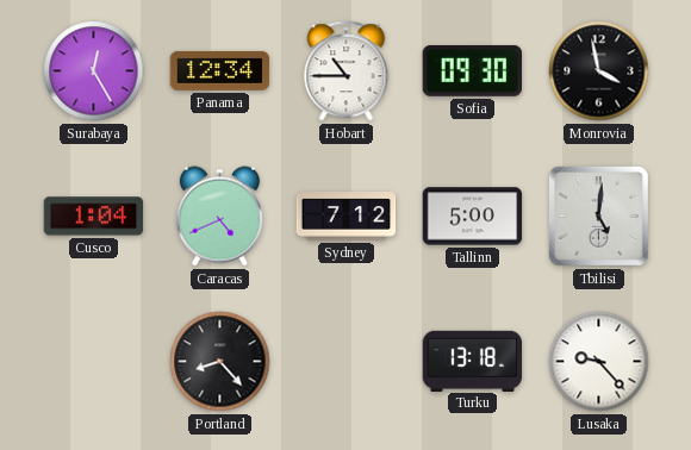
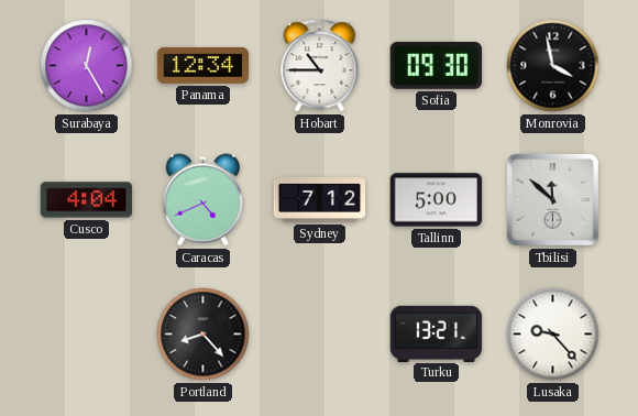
Cusco: 1:04 -> 4:04
Tbilisi: 5:01 -> 11:52
Turku: 13:18 -> 13:21
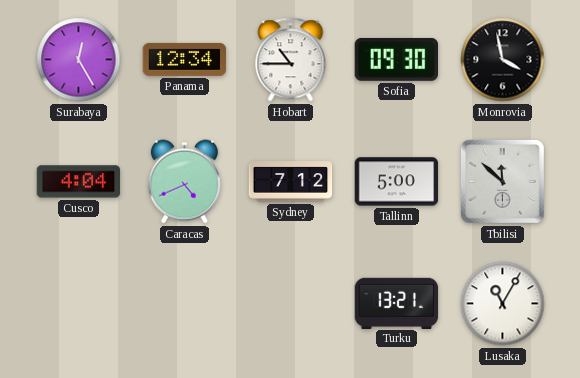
Portland: 8:23 -> none
Lusaka: 9:23 -> 11:05
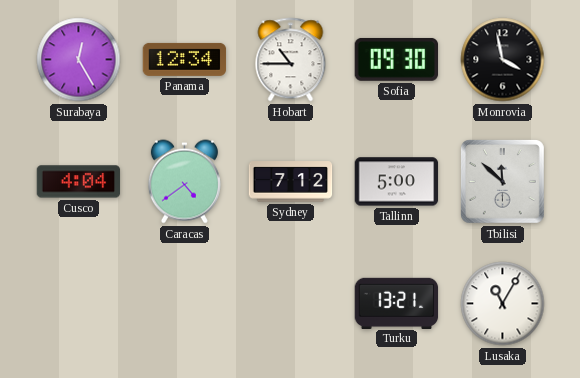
Caracas: 4:41 -> 4:39
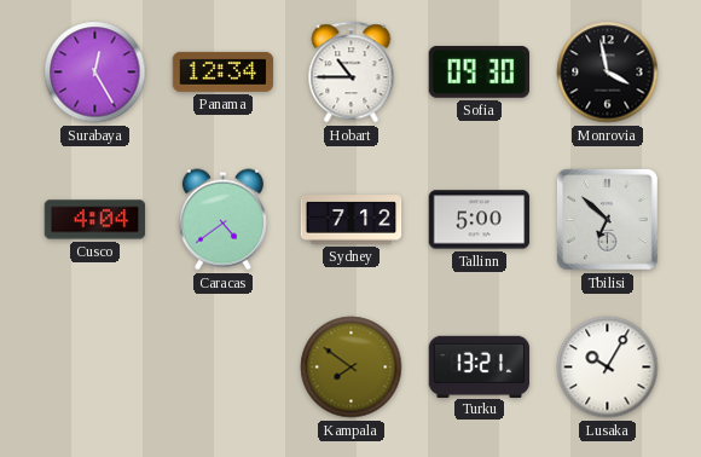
Tbilisi: 11:52 -> 6:52
Kampala: none -> 7:51
Lusaka: 11:05 -> 10:05
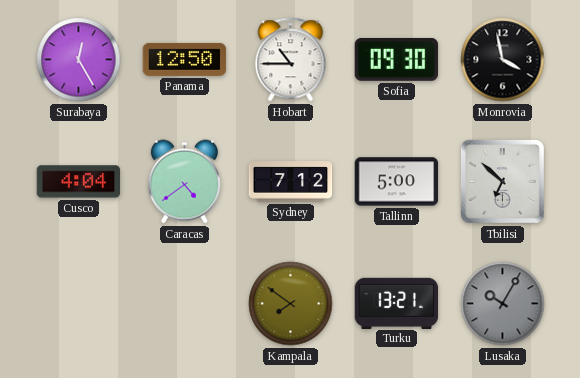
Panama: 12:34 -> 12:50
Lusaka dial: white -> grey
